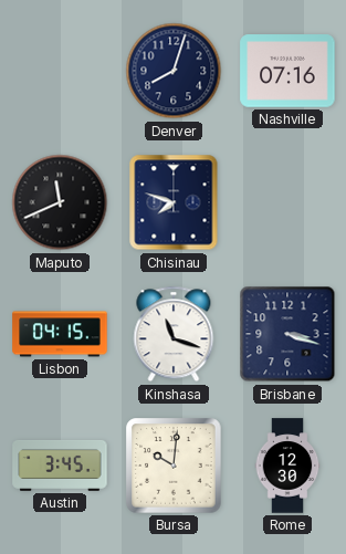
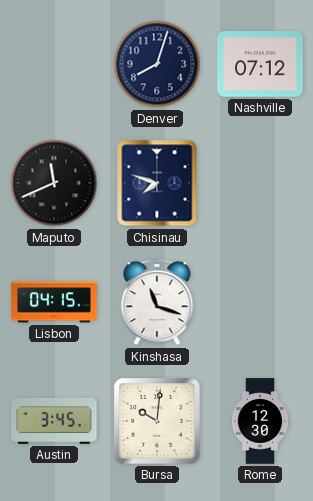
Nashville: 07:16 -> 07:12
Brisbane: 3:18 -> none
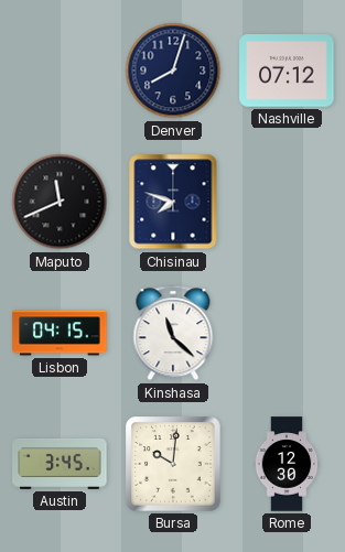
Kinshasa: 11:18 -> 11:22
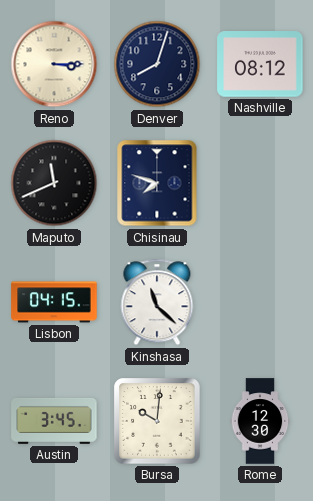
Reno: none -> 3:15
Nashville: 07:12 -> 08:12
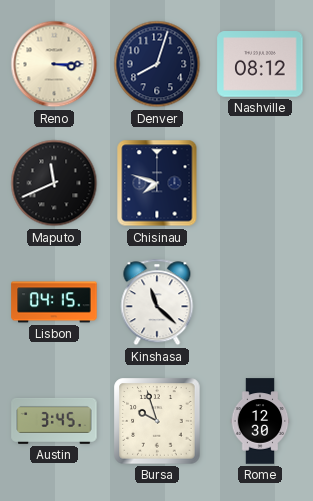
Bursa: 10:01 -> 9:57
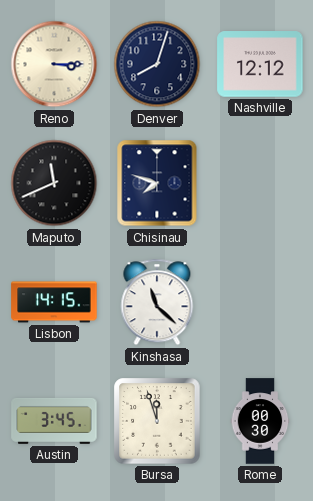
Nashville: 08:12 -> 12:12
Lisbon: 04:15 -> 14:15
Bursa: 9:57 -> 11:57
Rome: 12:30 -> 00:30
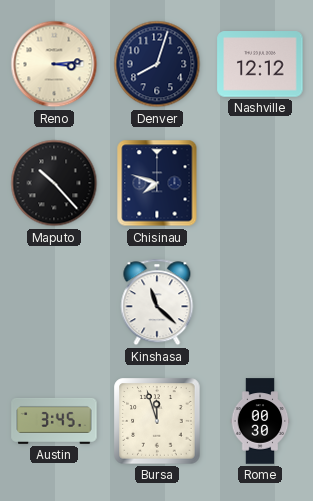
Reno: 3:15 -> 3:14
Maputo: 11:41 -> 10:23
Lisbon: 14:15 -> none
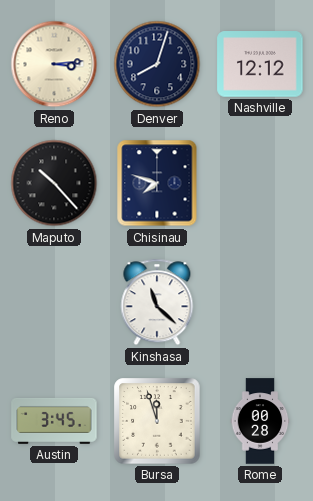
Rome: 00:30 -> 00:28
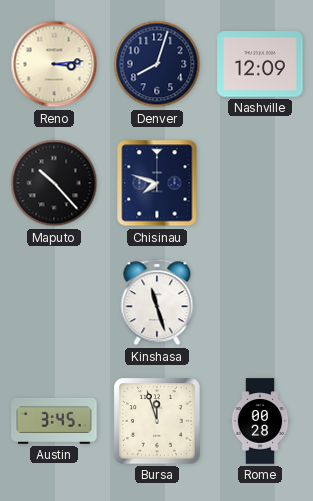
Nashville: 12:12 -> 12:09
Kinshasa: 11:22 -> 11:27
